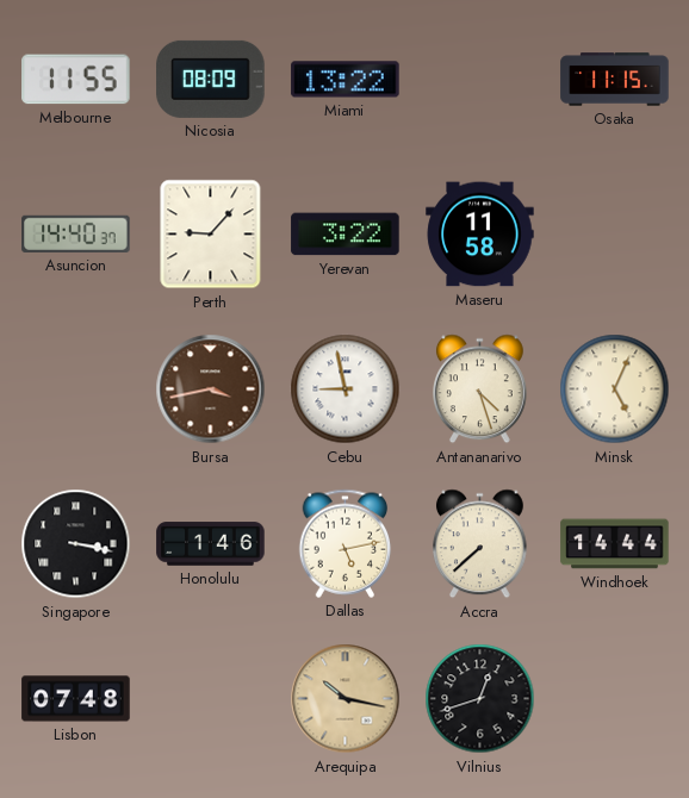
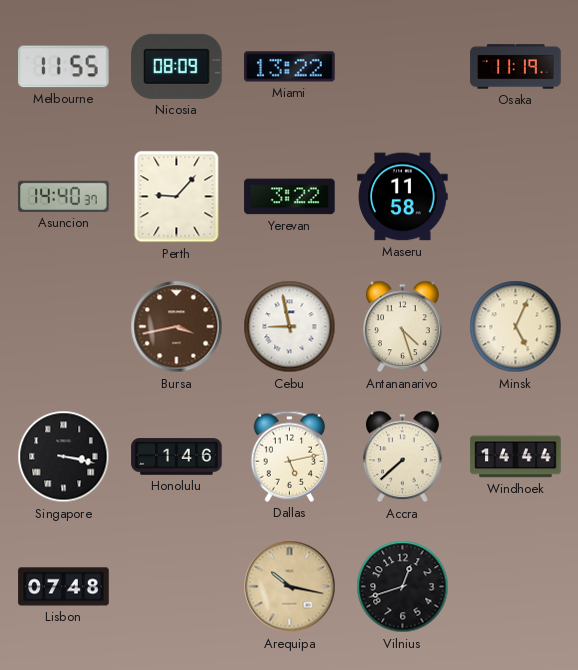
Osaka: 11:15 -> 11:19
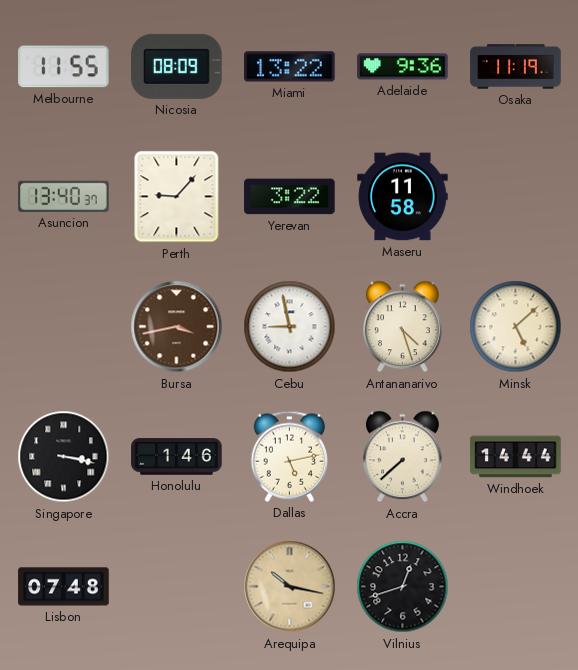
Adelaide: none -> 9:36
Asuncion: 14:40 -> 13:40
Minsk: 5:04 -> 5:08
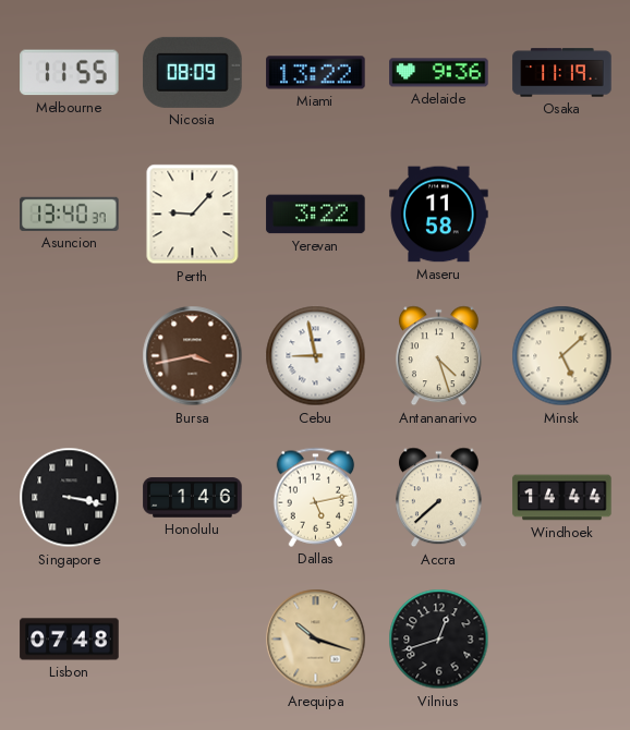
Arequipa: 10:17 -> 10:18
